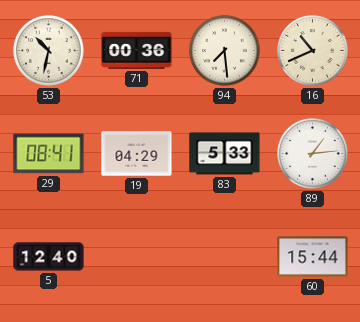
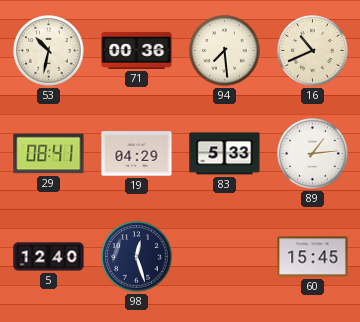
98: none -> 12:27
60: 15:44 -> 15:45
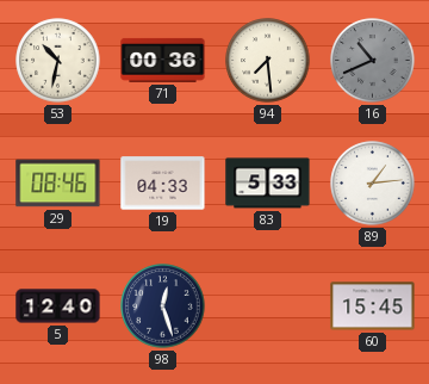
16 dial: cream -> grey
29: 08:41 -> 08:46
19: 04:29 -> 04:33
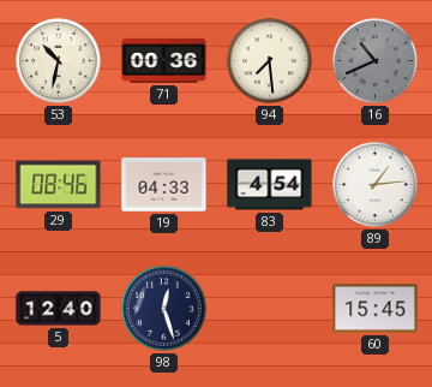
83: 5:33 -> 4:54
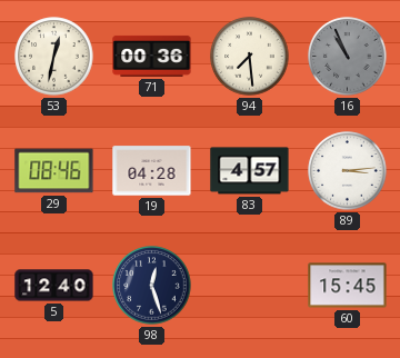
53: 10:32 -> 12:32
16: 10:41 -> 10:56
19: 04:33 -> 04:28
83: 4:54 -> 4:57
89: 1:14 -> 3:14
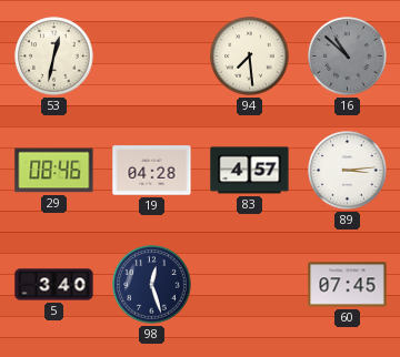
71: 00:36 -> none
16: 10:56 -> 10:52
5: 12:40 -> 3:40
60: 15:45 -> 07:45
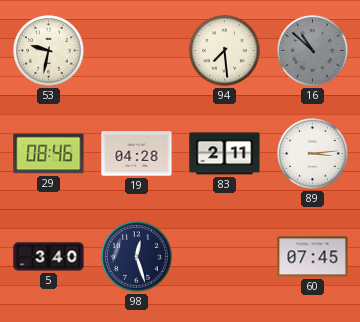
53: 12:32 -> 9:32
83: 4:57 -> 2:11
